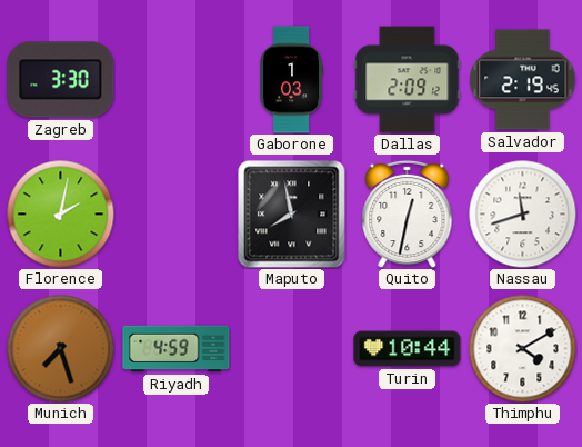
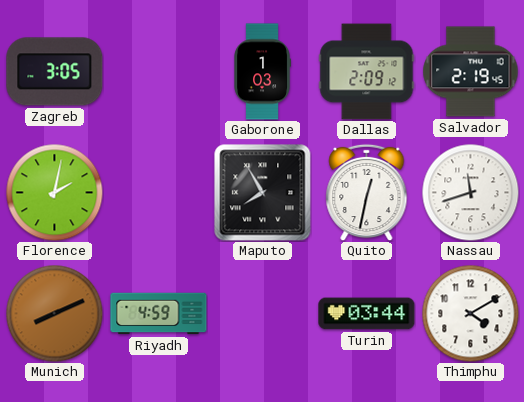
Zagreb: 3:30 -> 3:05
Maputo: 7:58 -> 7:55
Munich: 7:27 -> 8:11
Turin: 10:44 -> 03:44
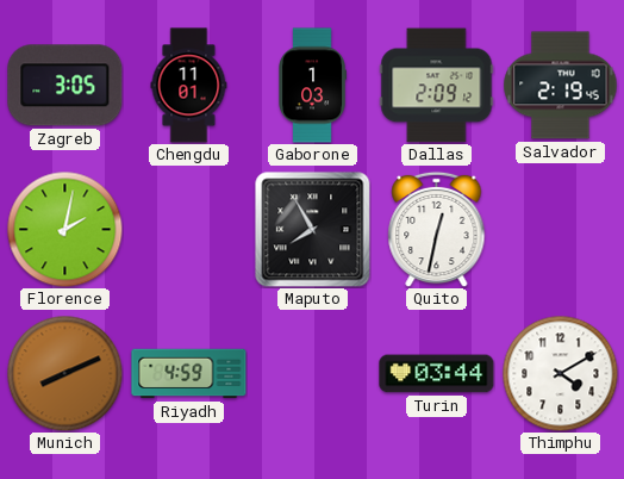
Chengdu: none -> 11:01
Nassau: 11:42 -> none
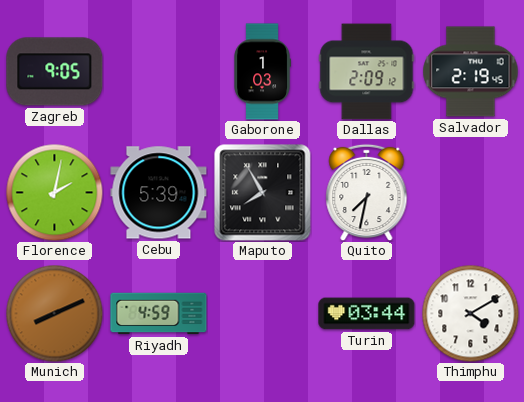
Zagreb: 3:05 -> 9:05
Chengdu: 11:01 -> none
Cebu: none -> 5:39
Quito: 12:32 -> 7:32
